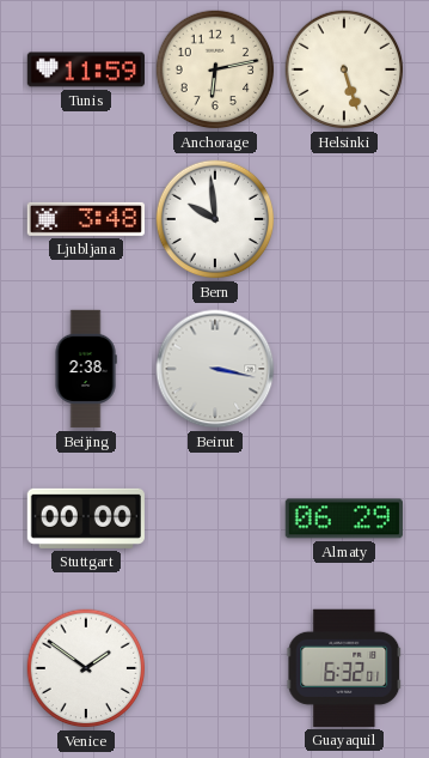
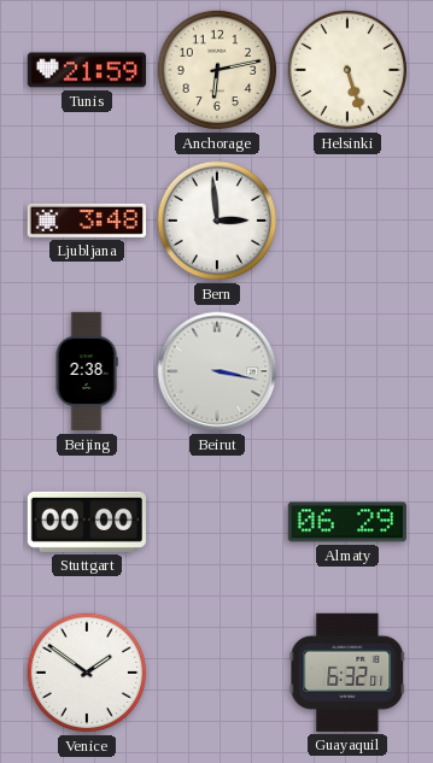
Tunis: 11:59 -> 21:59
Bern: 9:59 -> 2:59
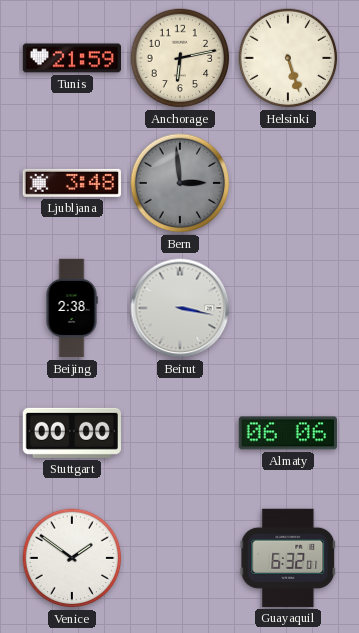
Bern dial: white -> grey
Almaty: 06:29 -> 06:06
